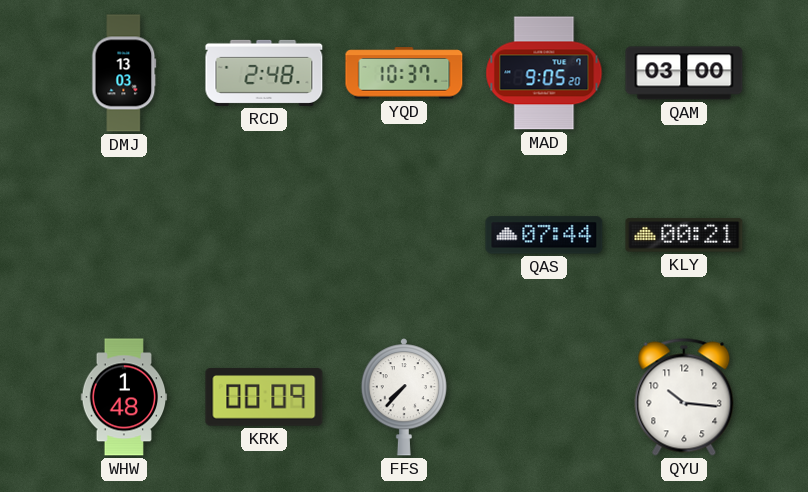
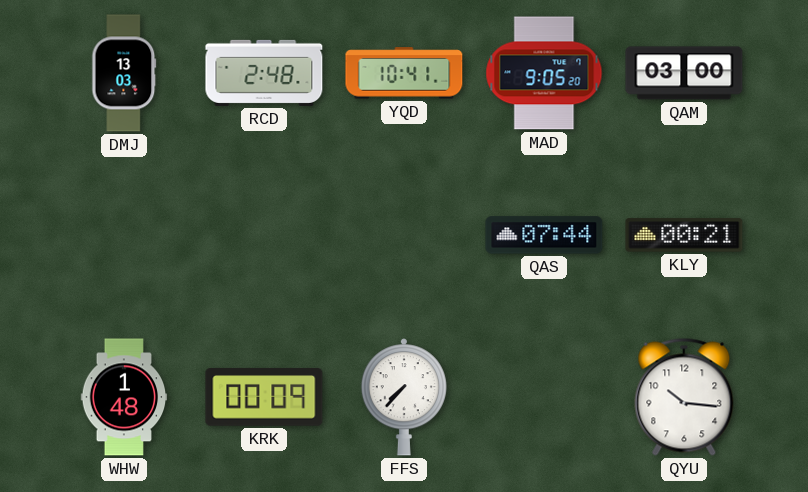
YQD: 10:37 -> 10:41
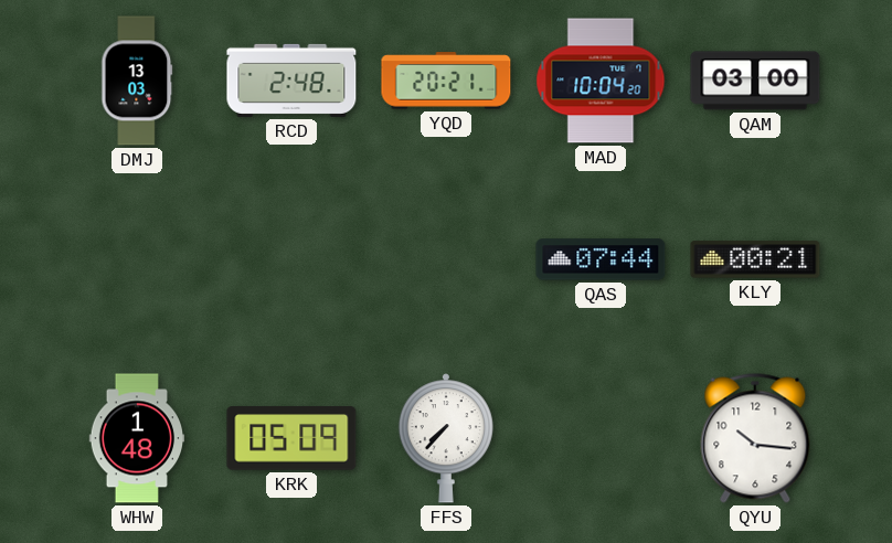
YQD: 10:41 -> 20:21
MAD: 9:05 -> 10:04
KRK: 00:09 -> 05:09
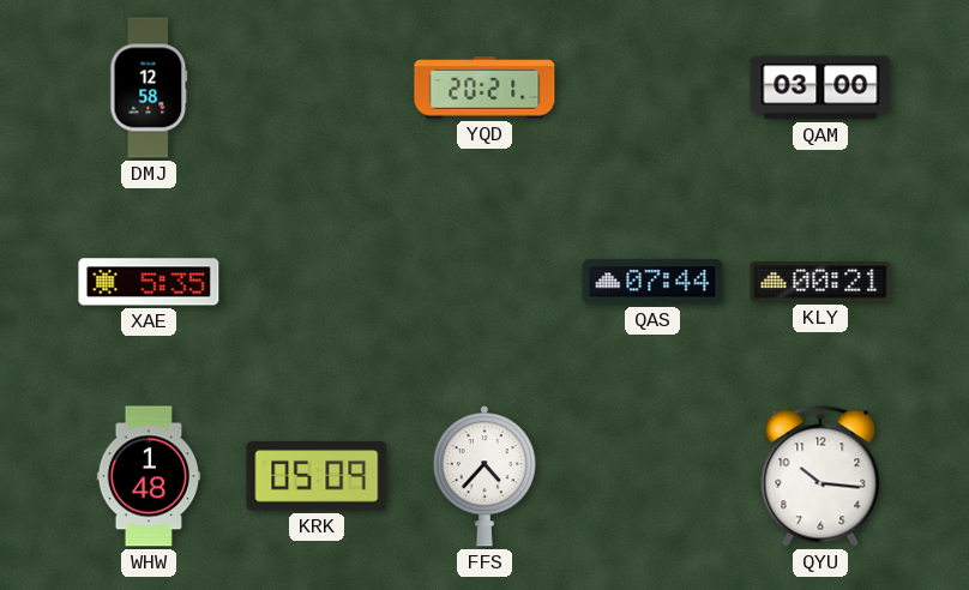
DMJ: 13:03 -> 12:58
RCD: 2:48 -> none
MAD: 10:04 -> none
XAE: none -> 5:35
FFS: 7:37 -> 4:37
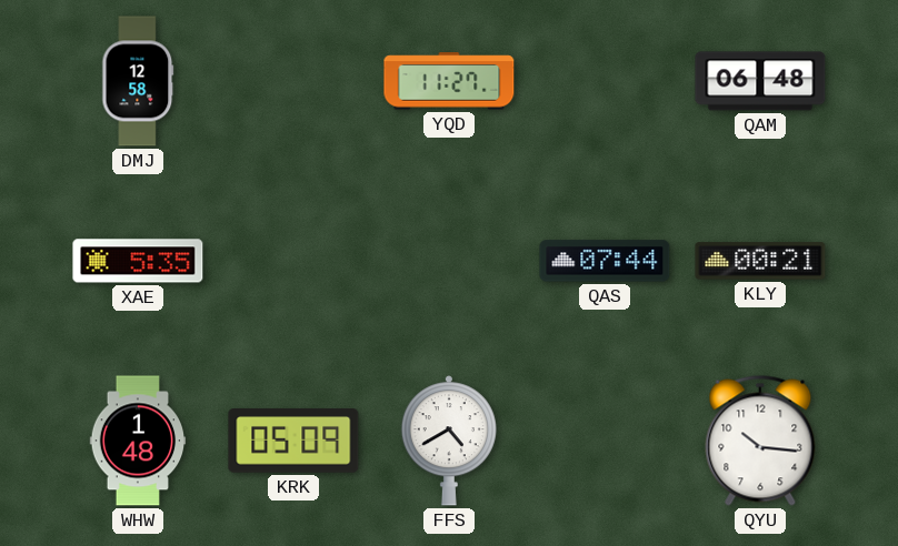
YQD: 20:21 -> 11:27
QAM: 03:00 -> 06:48
FFS: 4:37 -> 4:40
